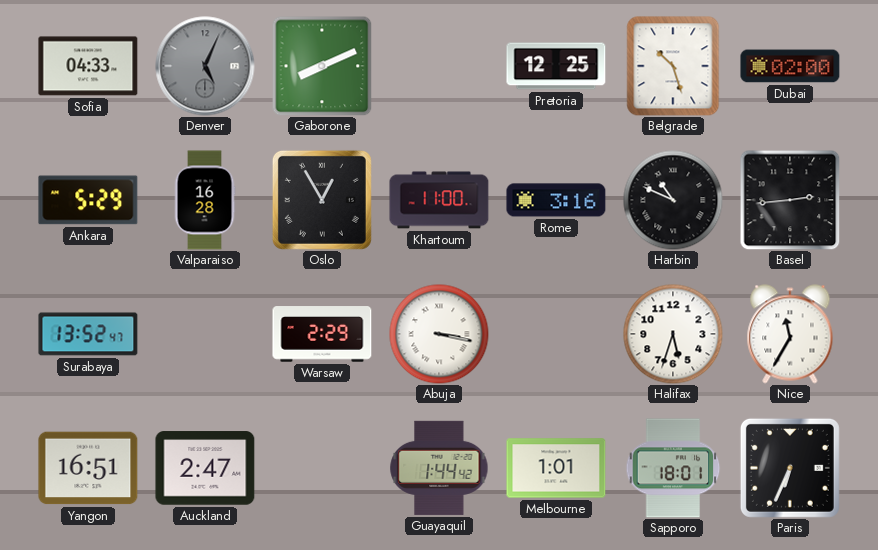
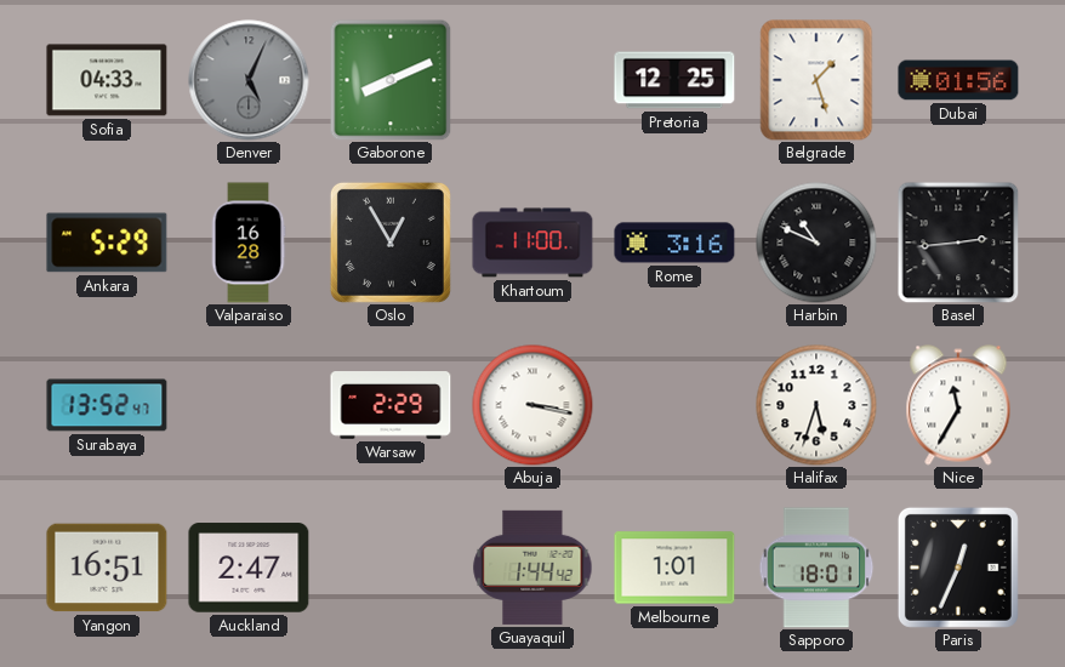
Belgrade: 10:27 -> 1:27
Dubai: 02:00 -> 01:56
Paris: 6:34 -> 12:34
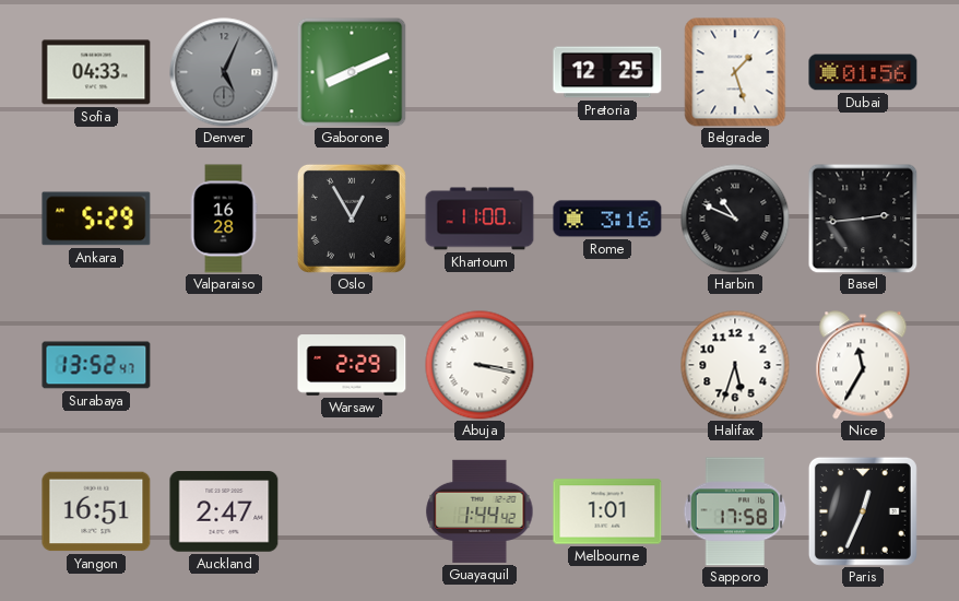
Sapporo: 18:01 -> 17:58
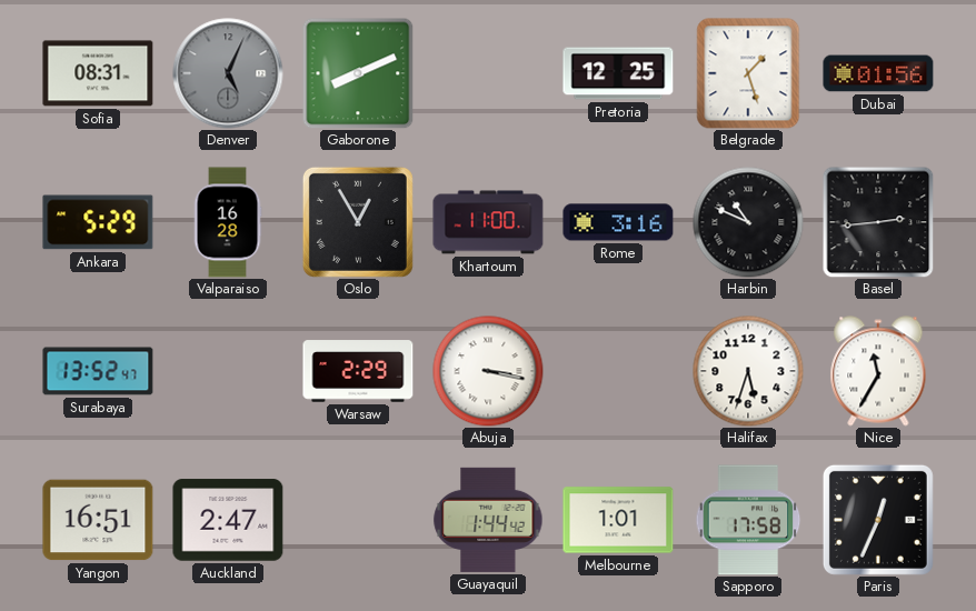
Sofia: 04:33 -> 08:31
